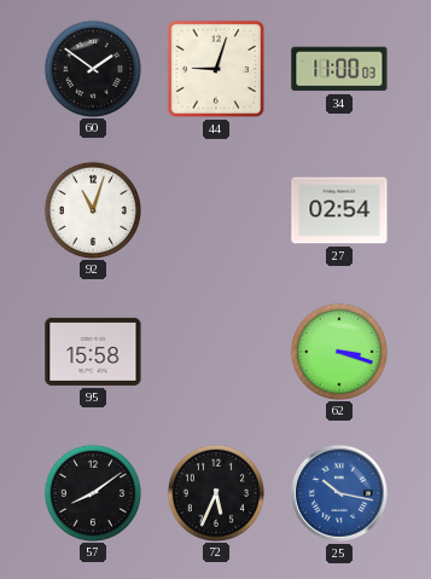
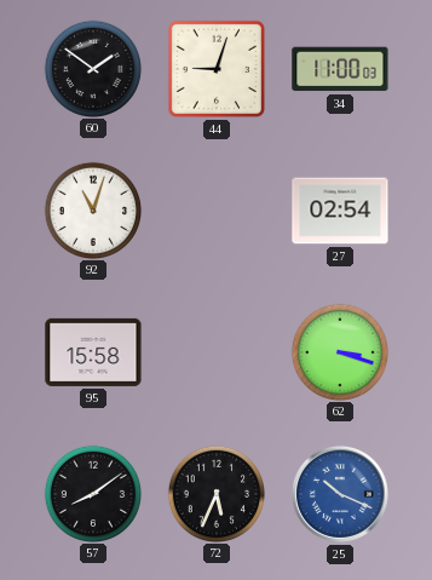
25: 10:17 -> 10:19
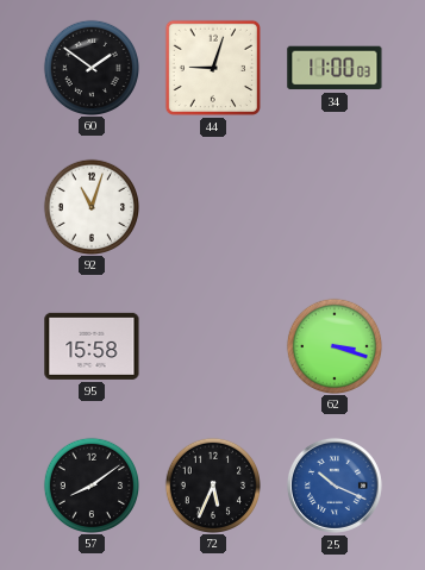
27: 02:54 -> none
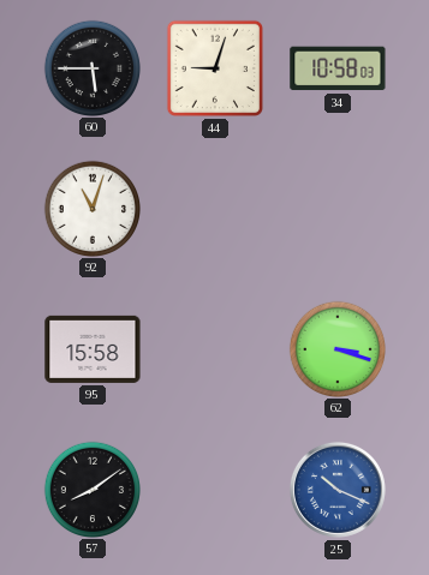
60: 1:51 -> 5:45
34: 11:00 -> 10:58
72: 5:34 -> none
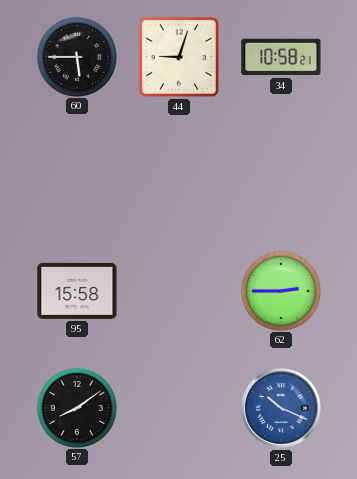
34: 10:58:03 -> 10:58:21
92: 11:03 -> none
62: 3:18 -> 2:45
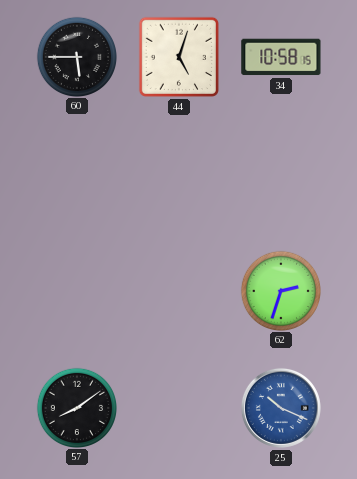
44: 9:03 -> 5:03
34: 10:58:21 -> 10:58:15
95: 15:58 -> none
62: 2:45 -> 2:33
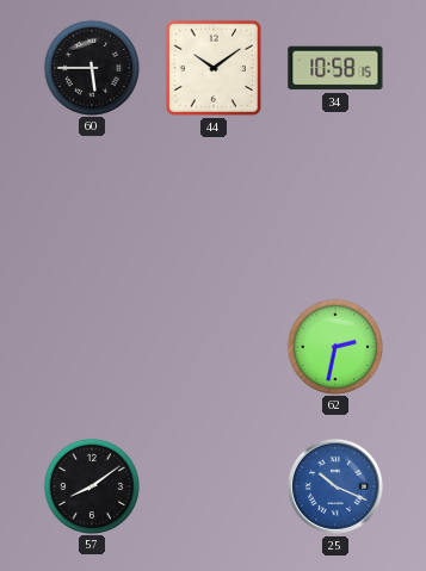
44: 5:03 -> 10:09
62: 2:33 -> 2:32
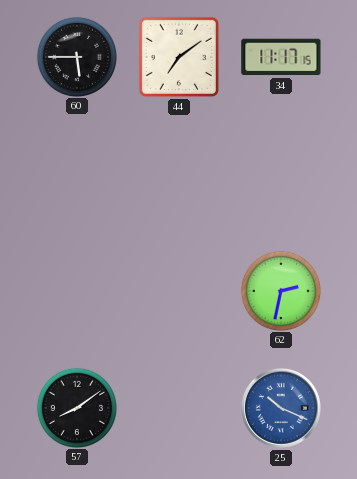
44: 10:09 -> 7:09
34: 10:58 -> 11:17
